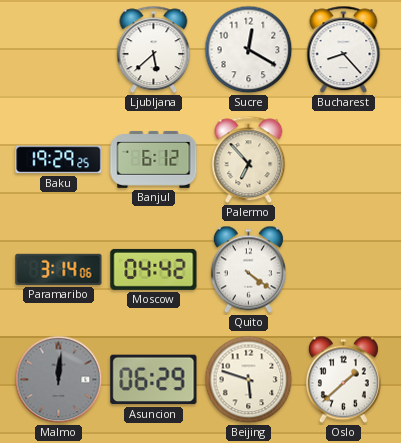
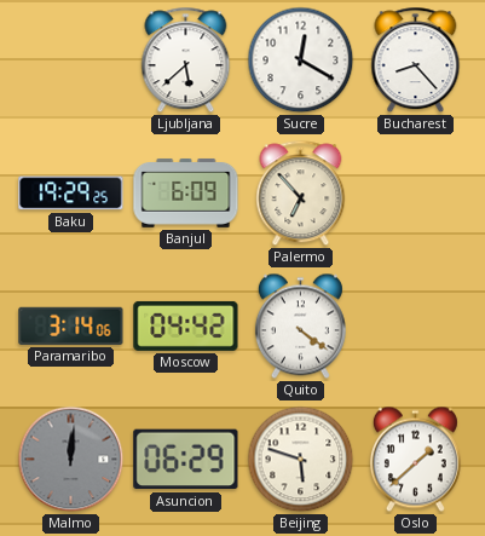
Banjul: 6:12 -> 6:09
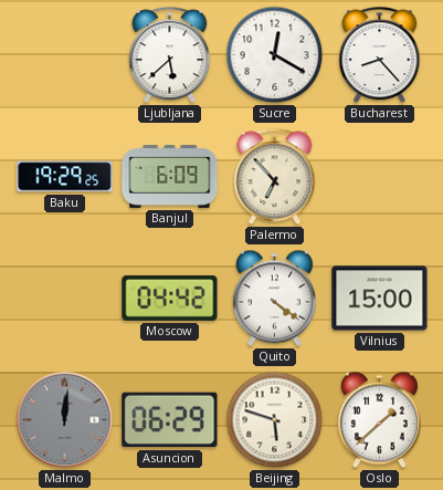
Paramaribo: 3:14 -> none
Vilnius: none -> 15:00
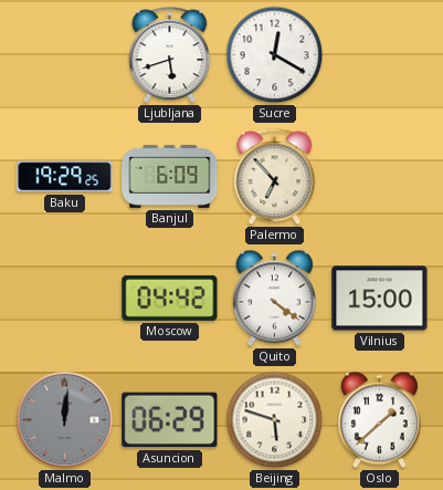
Ljubljana: 5:38 -> 5:42
Bucharest: 8:23 -> none
